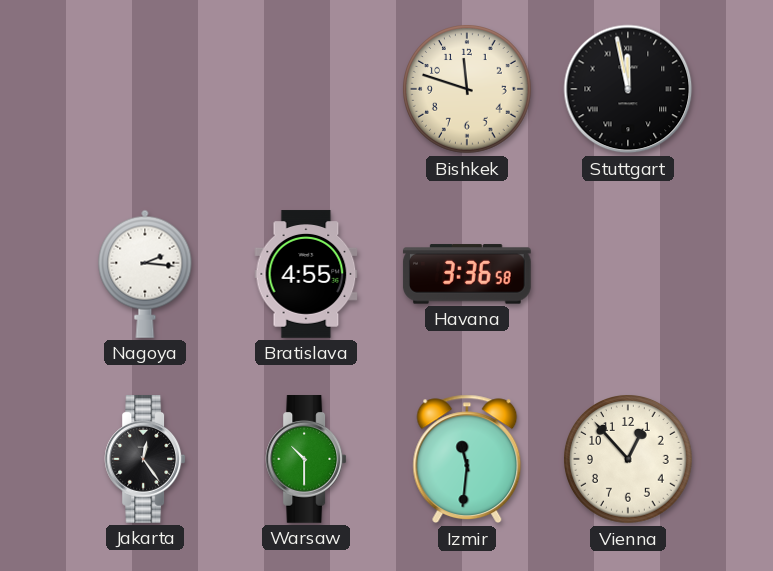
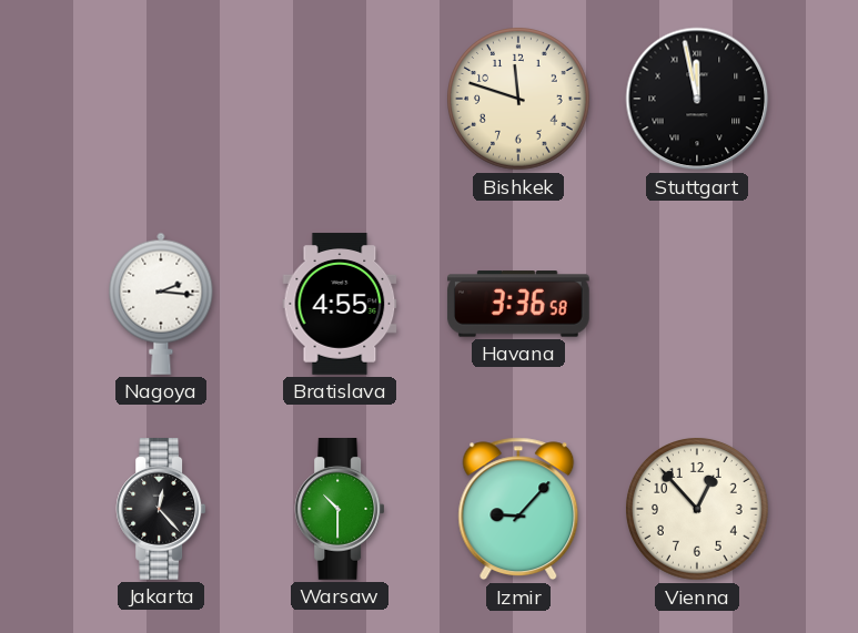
Jakarta: 12:24 -> 12:23
Izmir: 11:31 -> 9:07
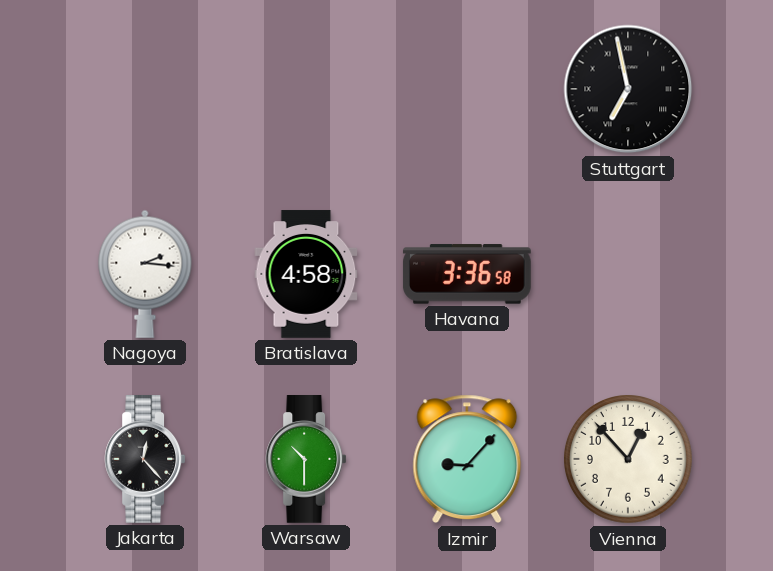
Bishkek: 11:48 -> none
Stuttgart: 11:58 -> 6:58
Bratislava: 4:55 -> 4:58
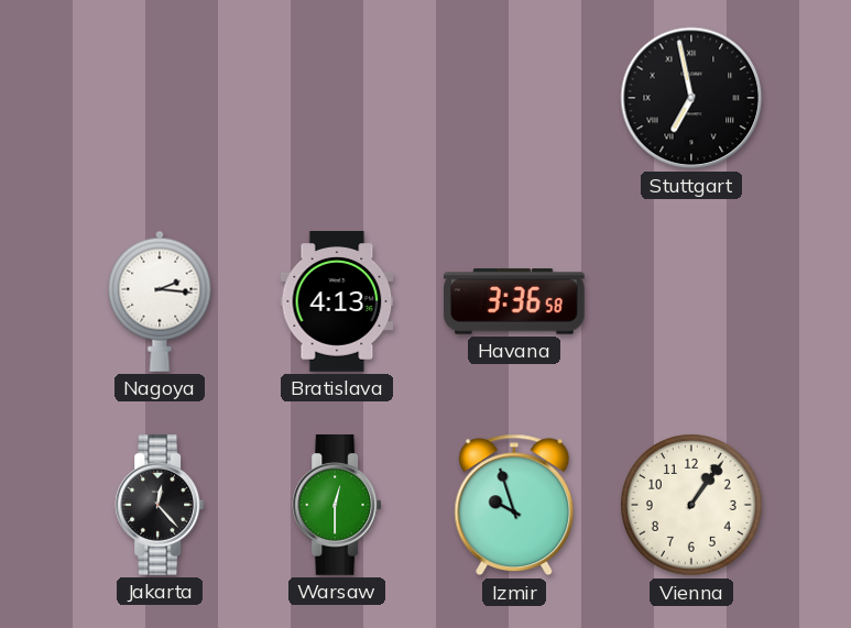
Bratislava: 4:58 -> 4:13
Warsaw: 10:30 -> 12:30
Izmir: 9:07 -> 9:57
Vienna: 12:53 -> 1:06
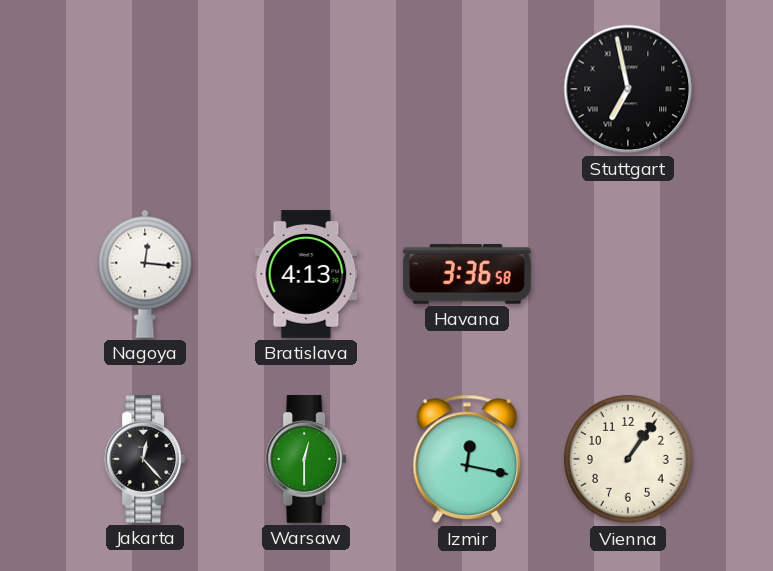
Nagoya: 2:16 -> 12:16
Izmir: 9:57 -> 12:17
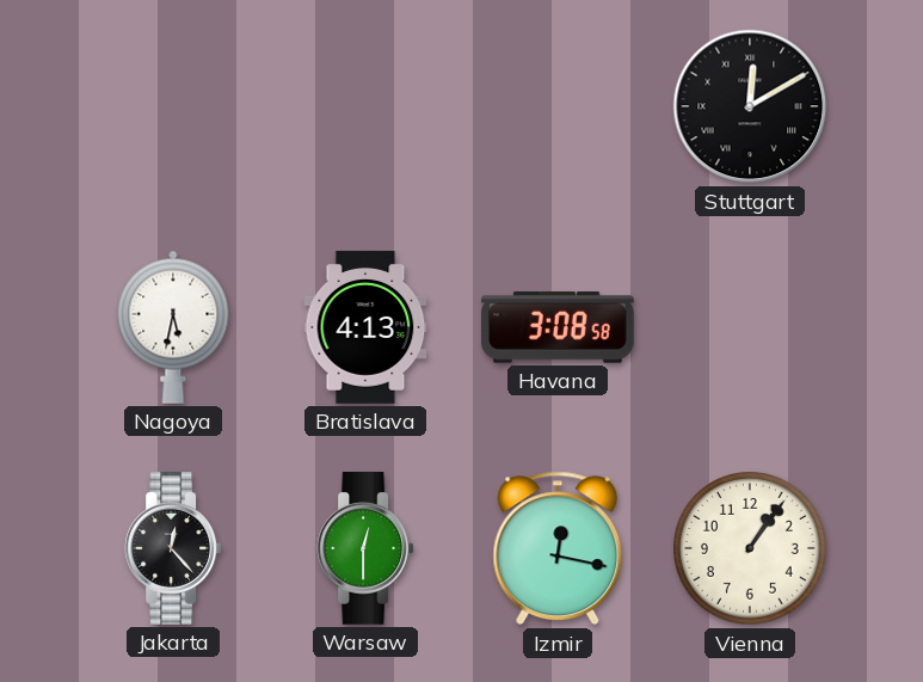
Stuttgart: 6:58 -> 12:10
Nagoya: 12:16 -> 5:32
Havana: 3:36 -> 3:08
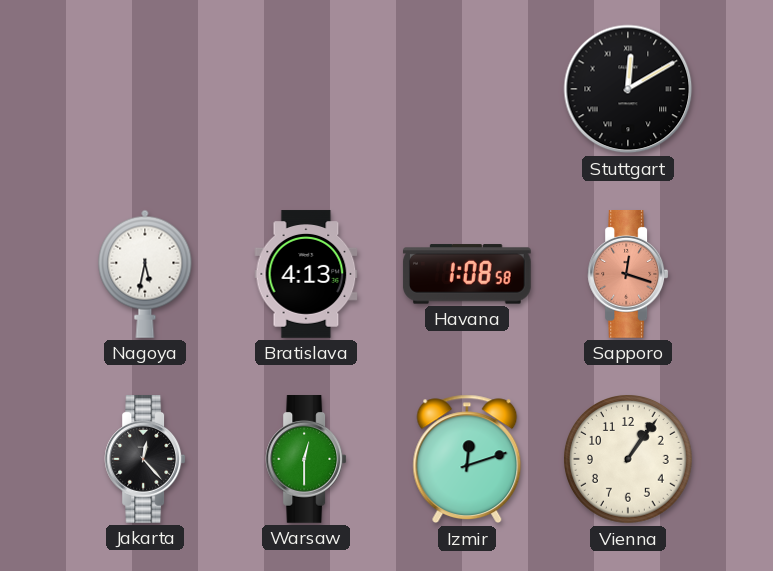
Havana: 3:08 -> 1:08
Sapporo: none -> 12:18
Izmir: 12:17 -> 12:12
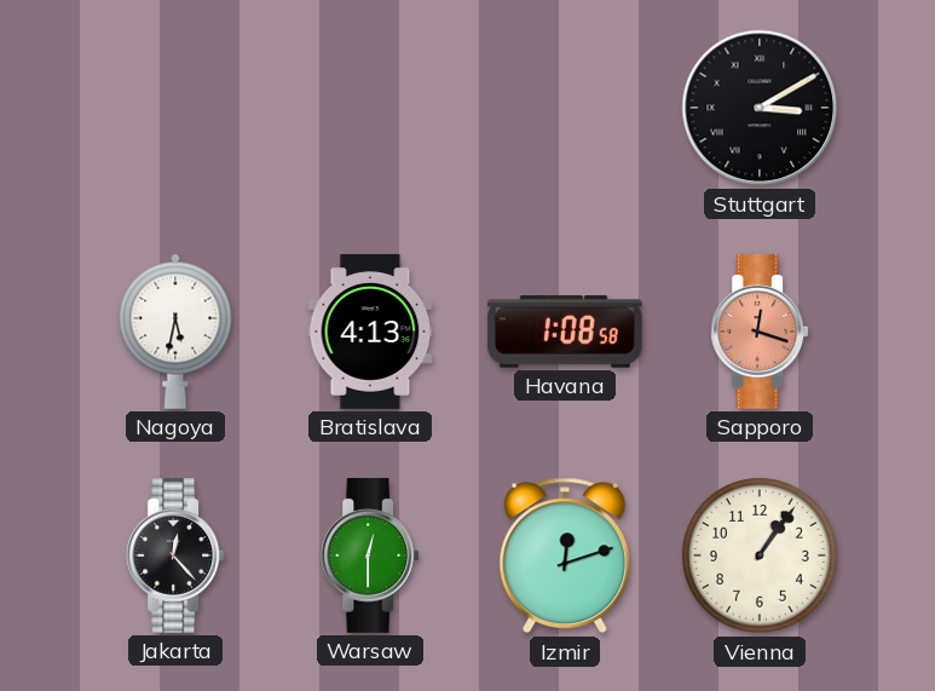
Stuttgart: 12:10 -> 3:10
